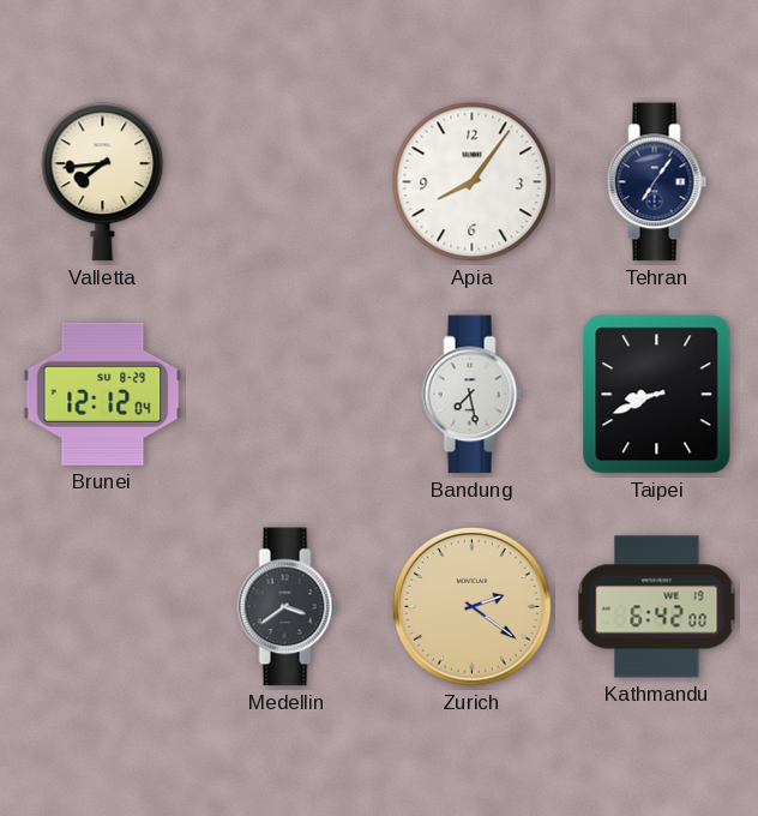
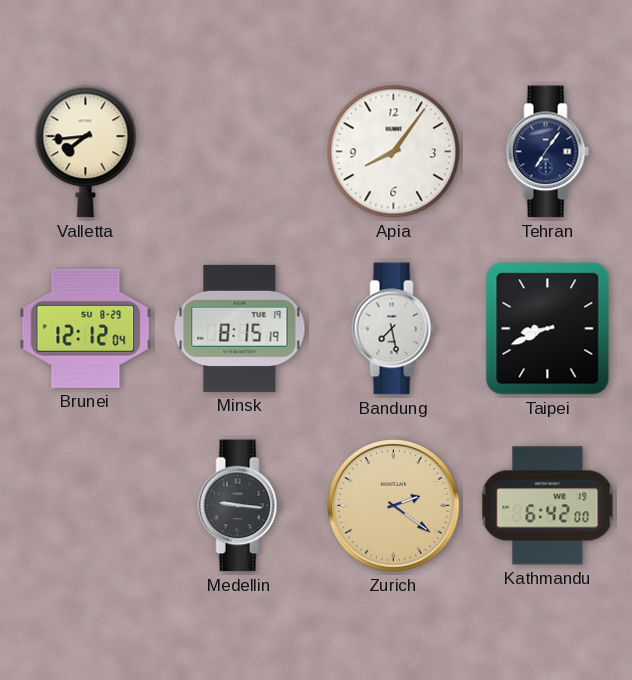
Minsk: none -> 8:15
Medellin: 3:39 -> 9:16
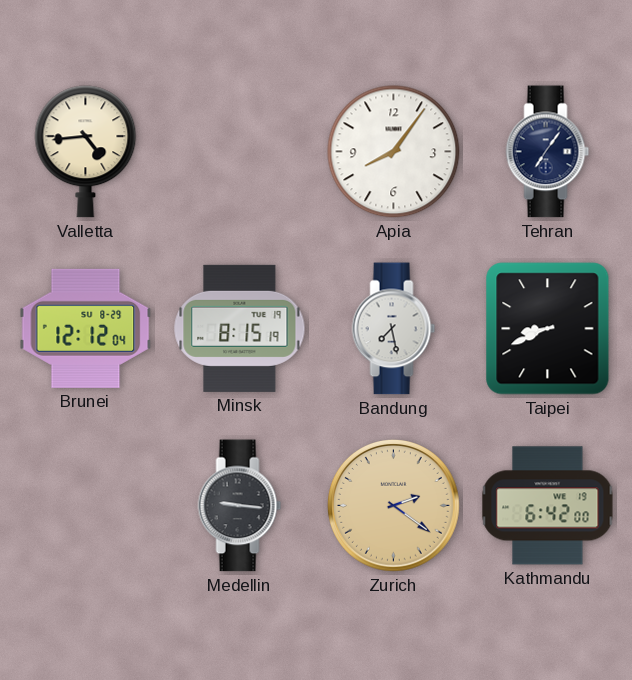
Valletta: 7:44 -> 4:44
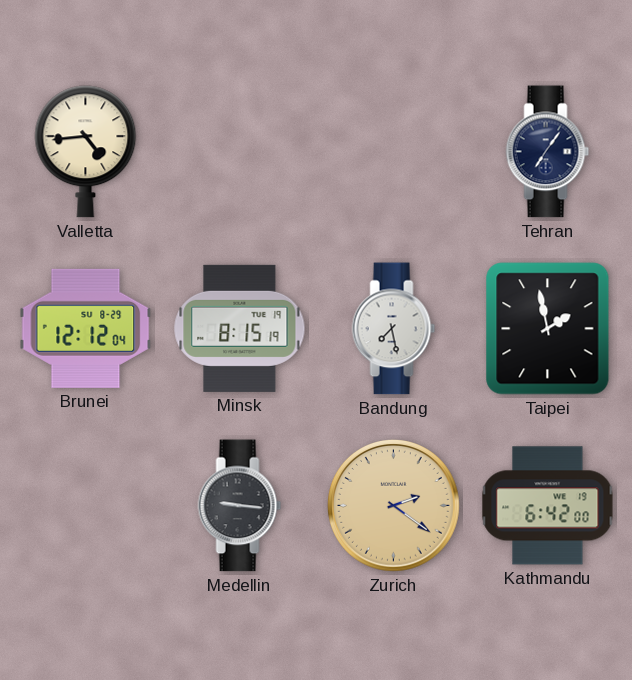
Apia: 8:06 -> none
Taipei: 8:41 -> 1:58
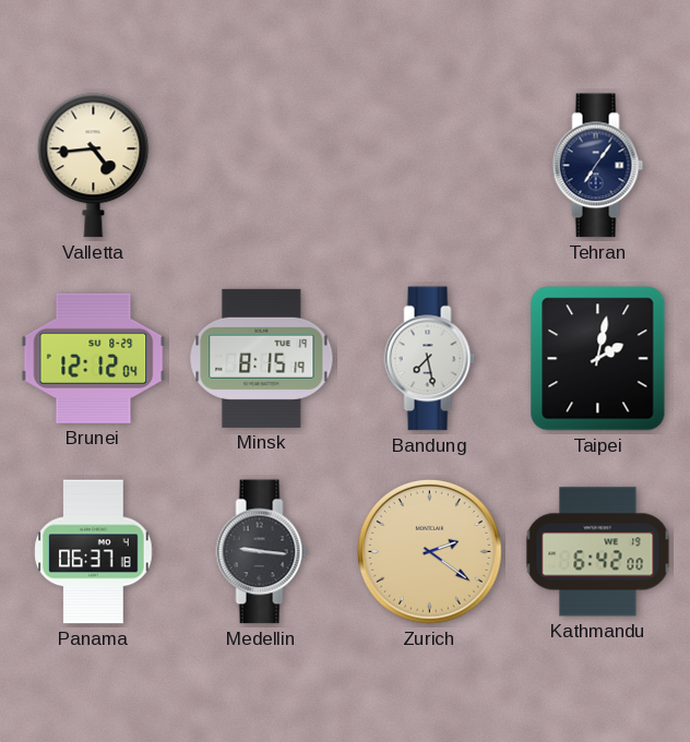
Taipei: 1:58 -> 2:02
Panama: none -> 06:37
